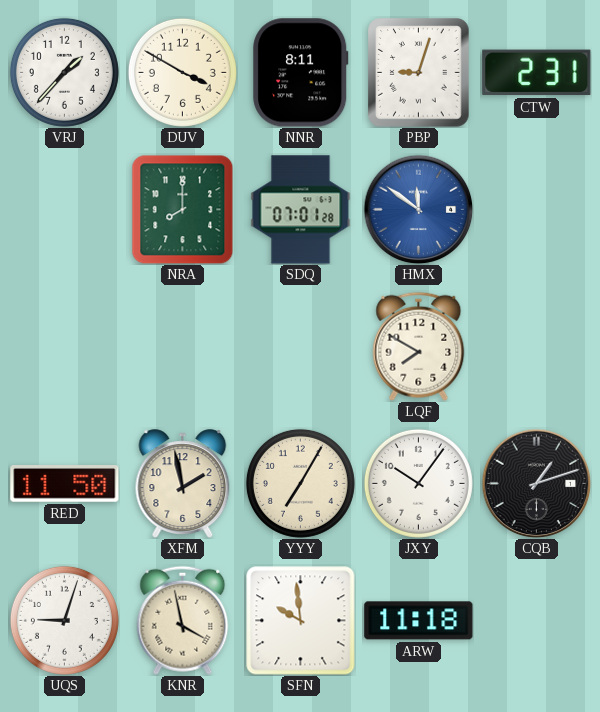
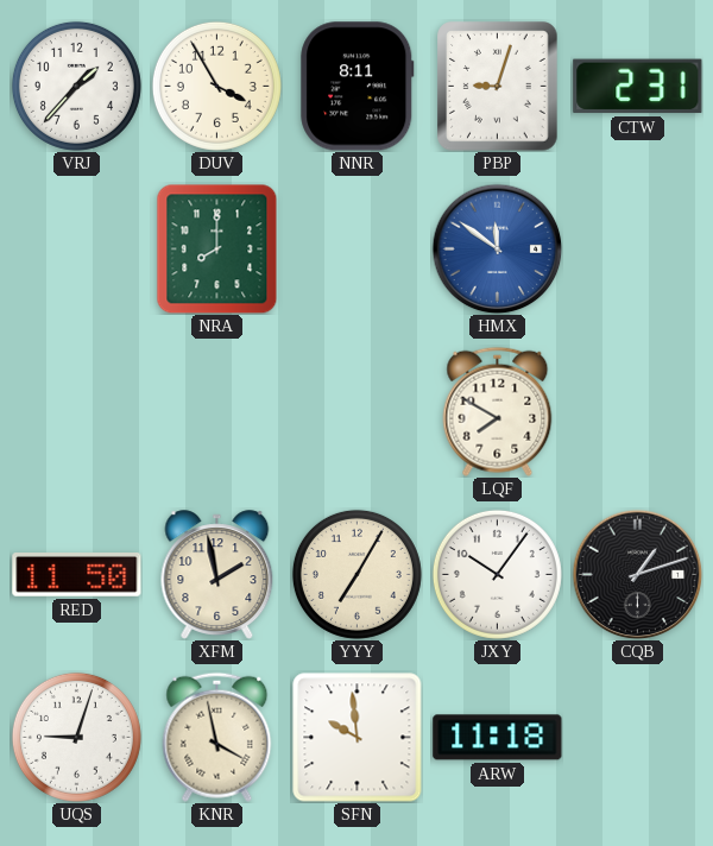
DUV: 3:50 -> 3:55
SDQ: 07:01 -> none
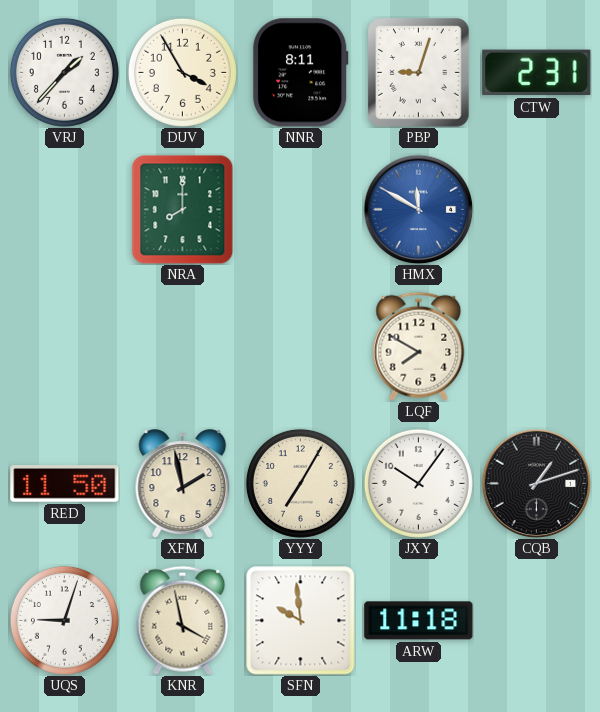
HMX: 11:51 -> 11:50
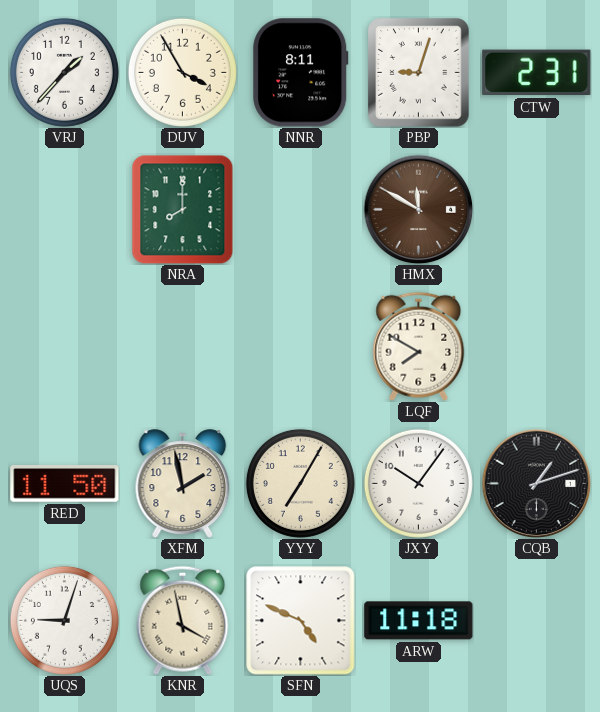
HMX dial: blue -> brown
SFN: 9:59 -> 4:49
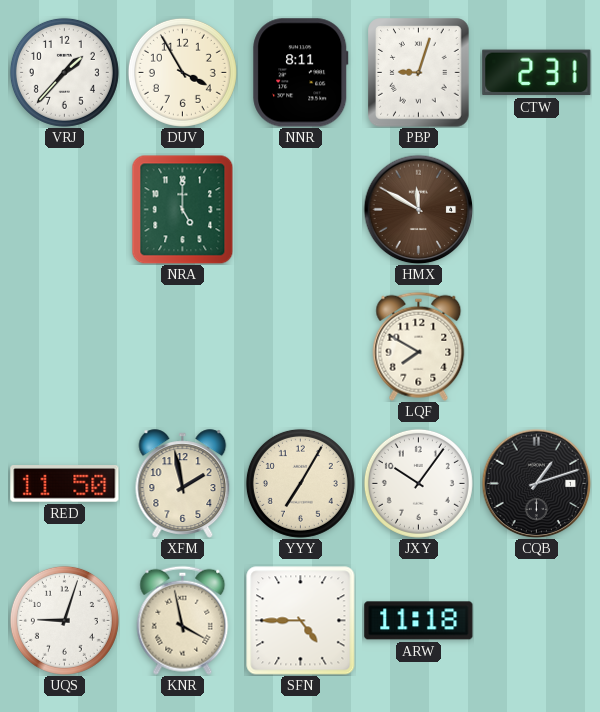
NRA: 8:00 -> 5:00
SFN: 4:49 -> 4:45
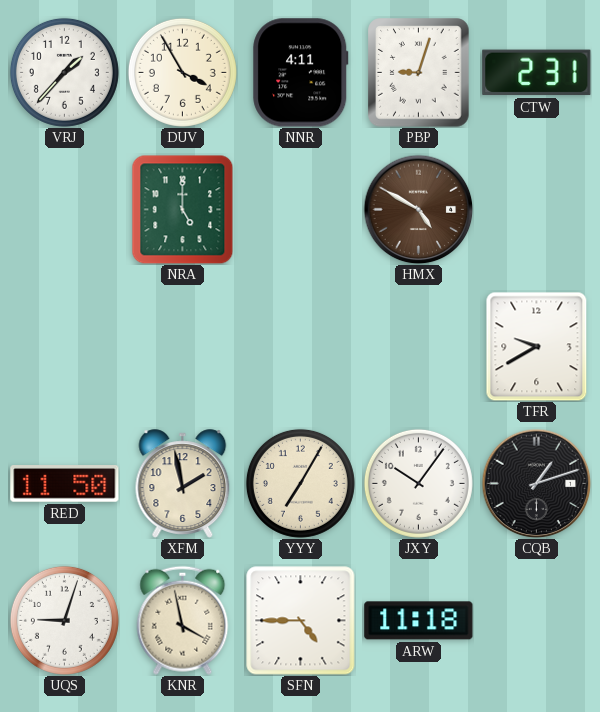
NNR: 8:11 -> 4:11
HMX: 11:50 -> 4:50
LQF: 7:50 -> none
TFR: none -> 9:40
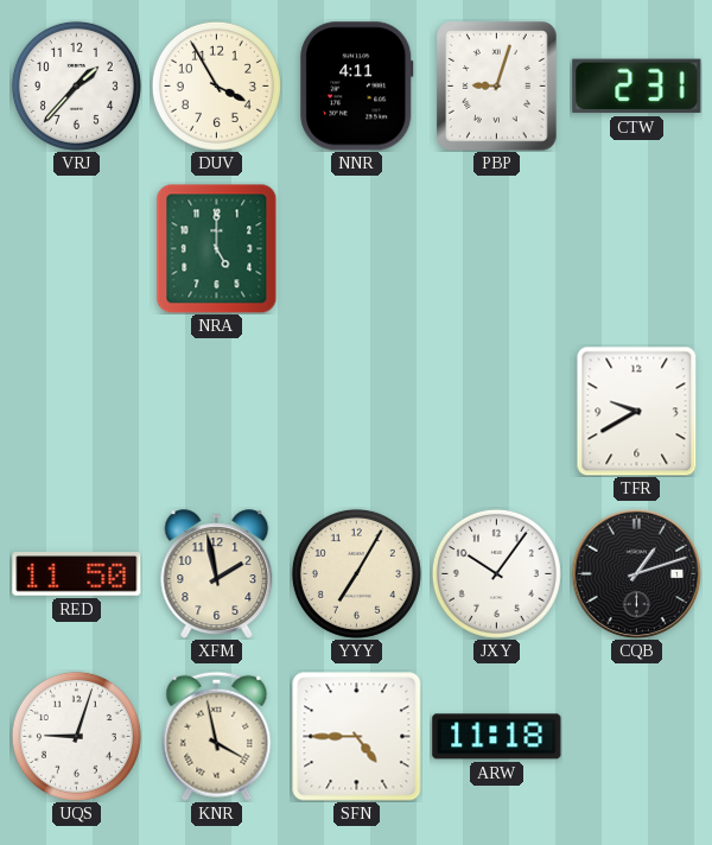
HMX: 4:50 -> none
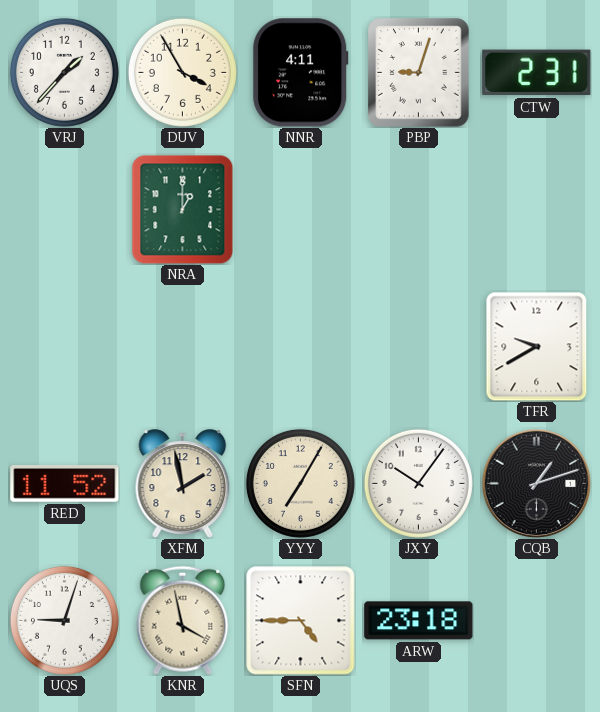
NRA: 5:00 -> 1:00
RED: 11:50 -> 11:52
ARW: 11:18 -> 23:18
